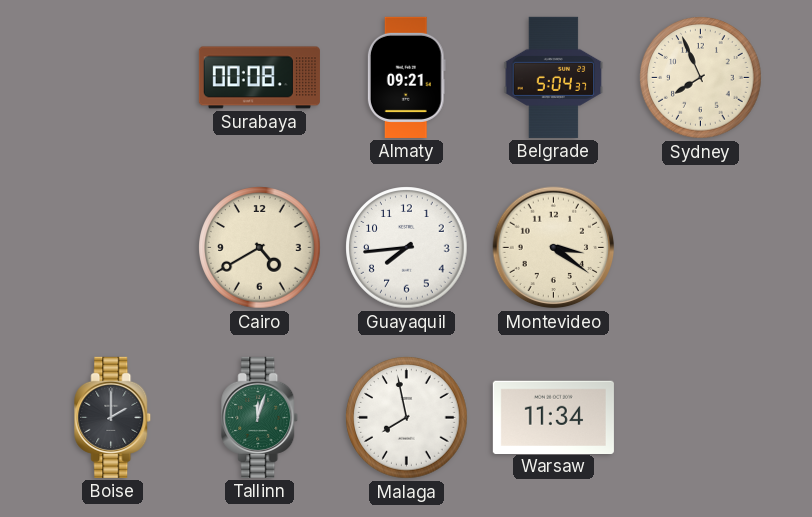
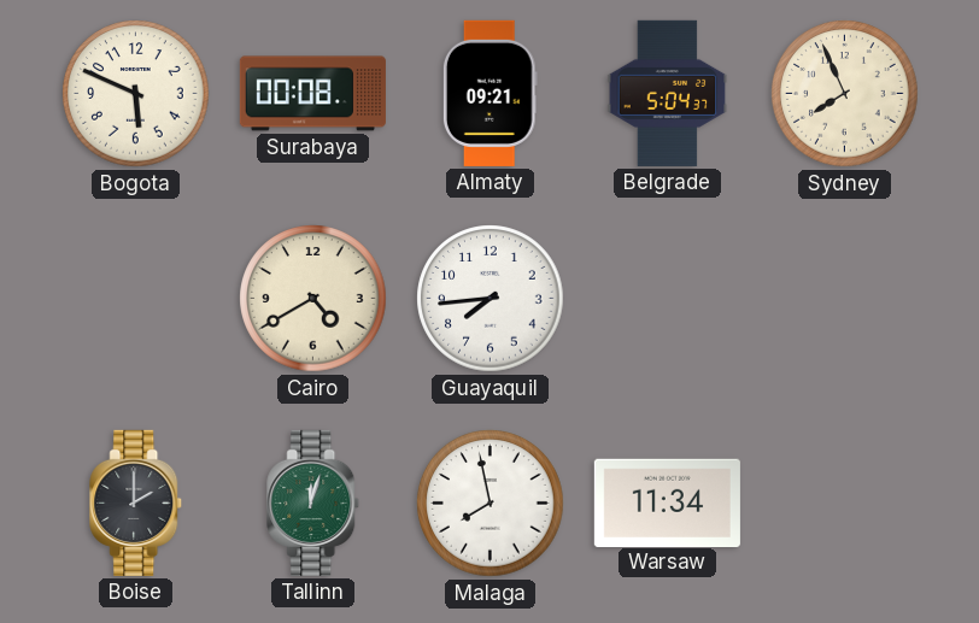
Bogota: none -> 5:49
Montevideo: 3:21 -> none
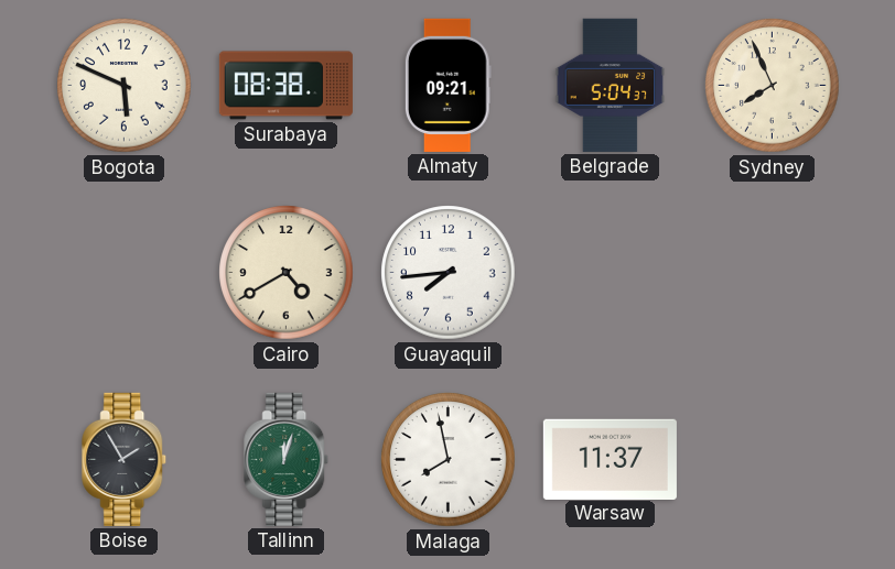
Surabaya: 00:08 -> 08:38
Boise: 2:00 -> 1:55
Warsaw: 11:34 -> 11:37
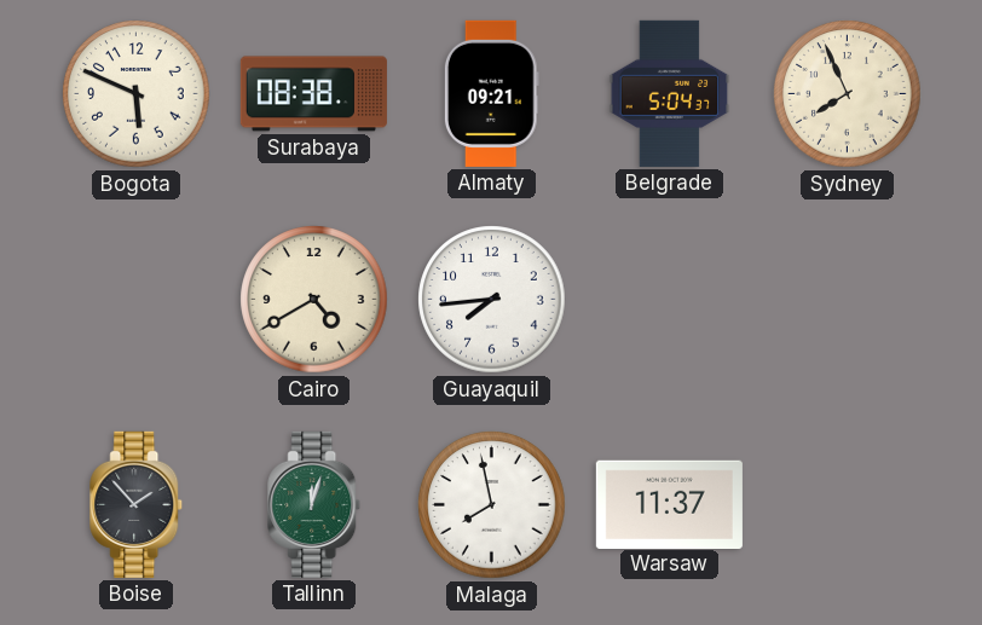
Boise: 1:55 -> 1:53
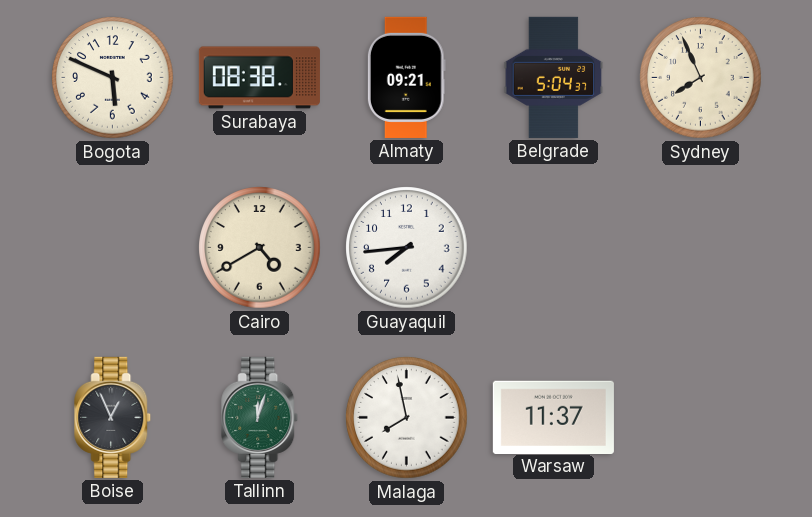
Boise: 1:53 -> 12:56
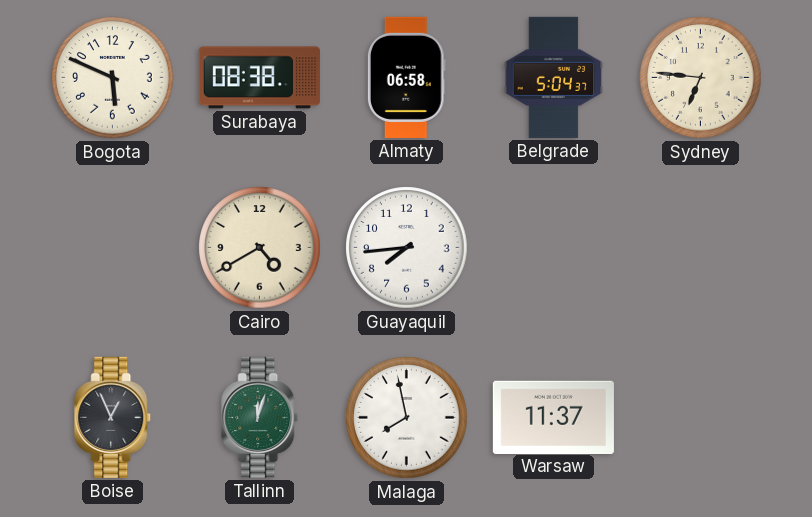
Almaty: 09:21 -> 06:58
Sydney: 7:56 -> 6:46
